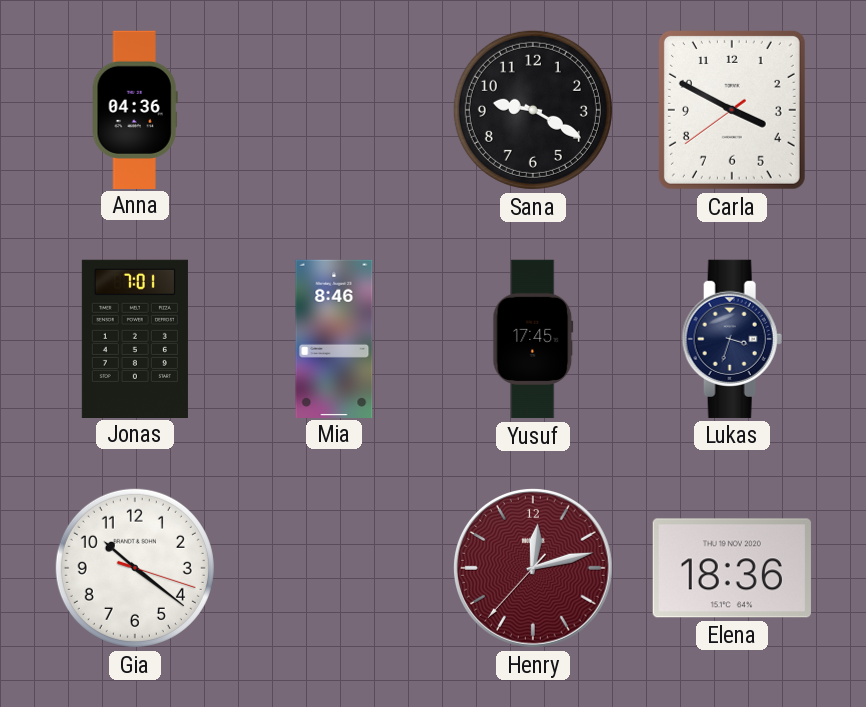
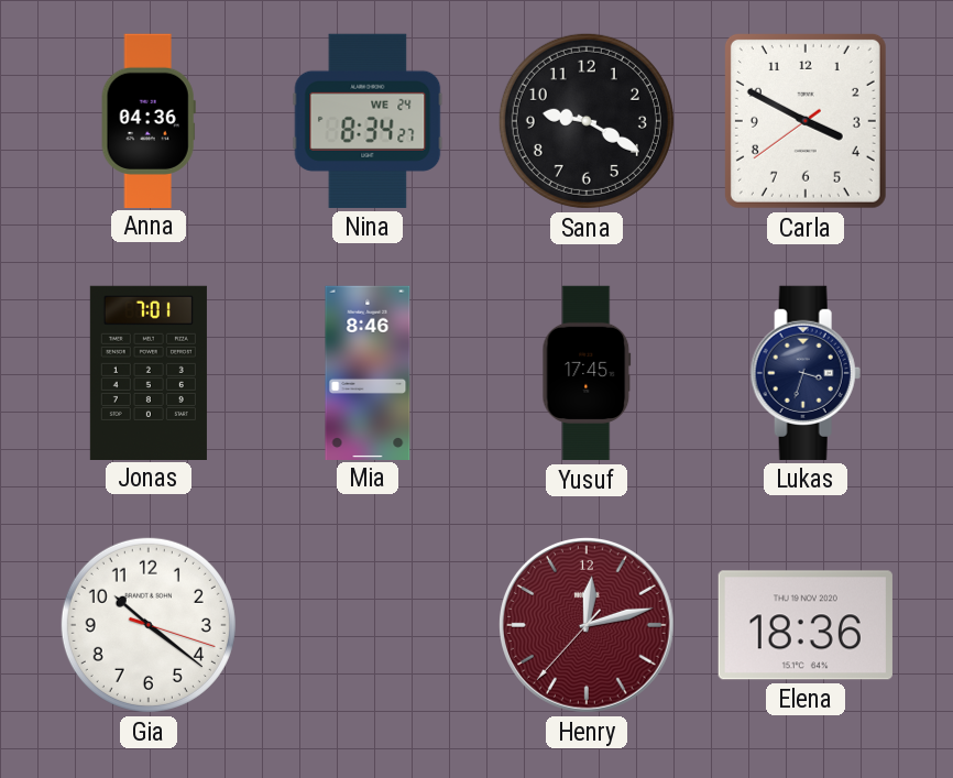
Nina: none -> 8:34
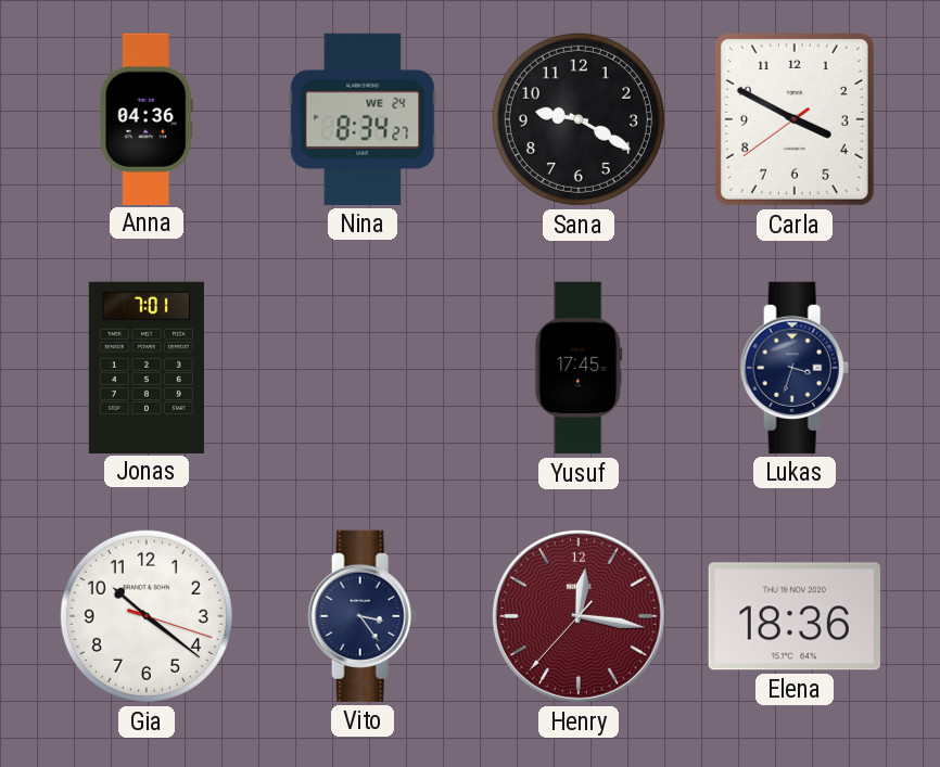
Mia: 8:46 -> none
Vito: none -> 3:24
Henry: 12:12 -> 12:16
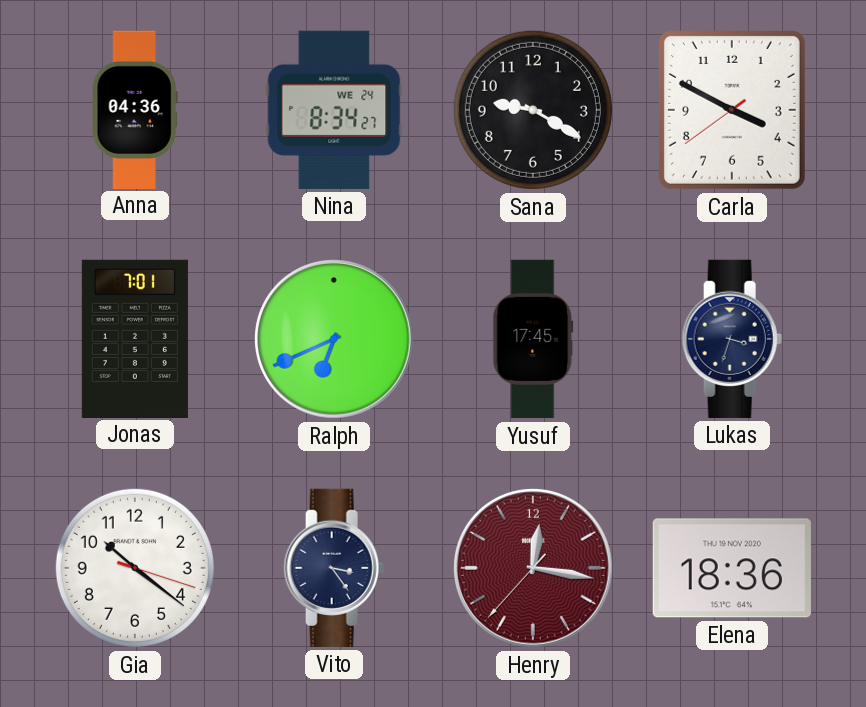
Ralph: none -> 6:41
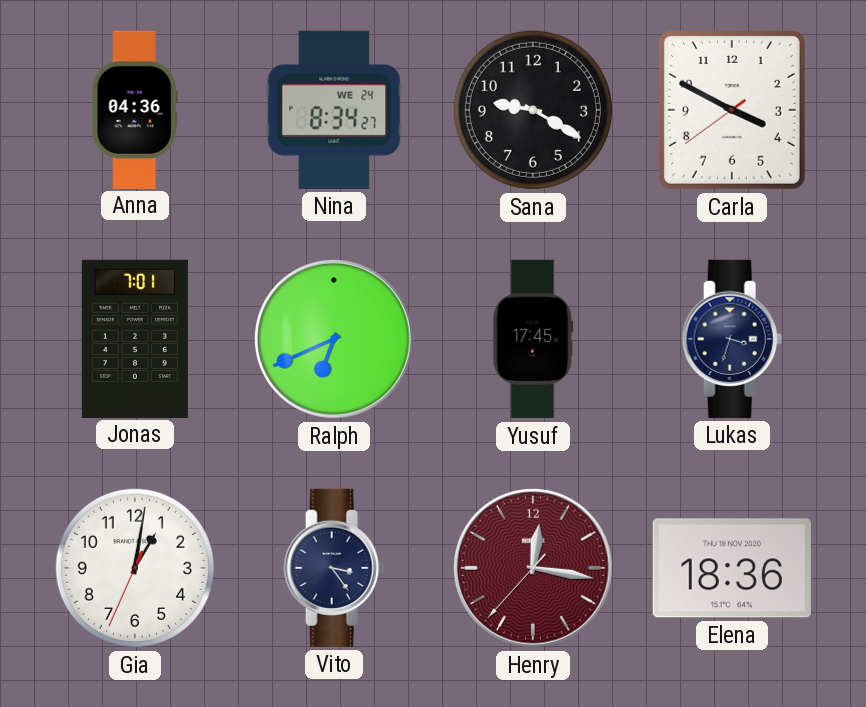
Gia: 10:21 -> 1:01
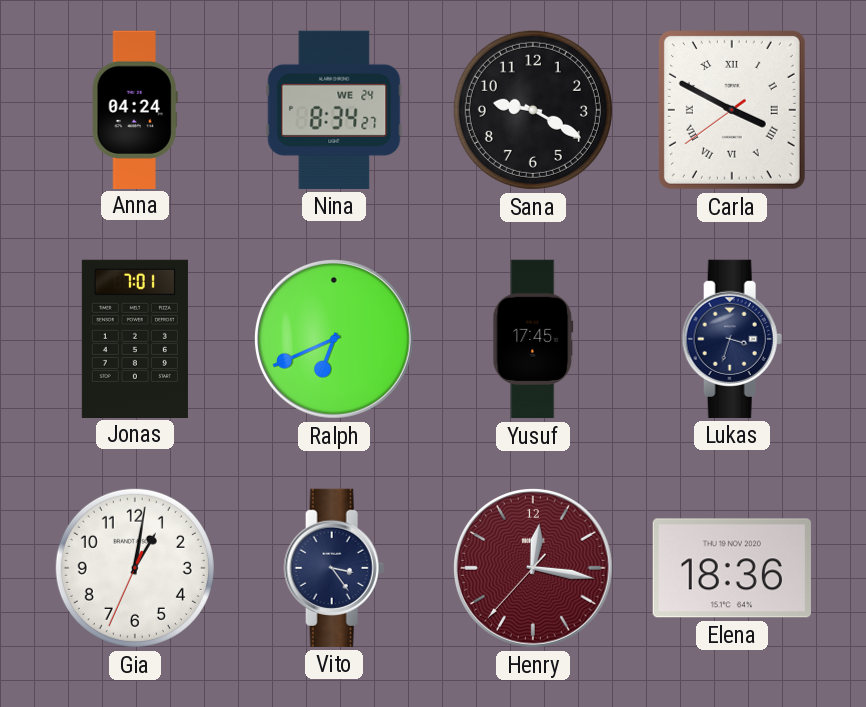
Anna: 04:36 -> 04:24
Carla numerals: Arabic -> Roman
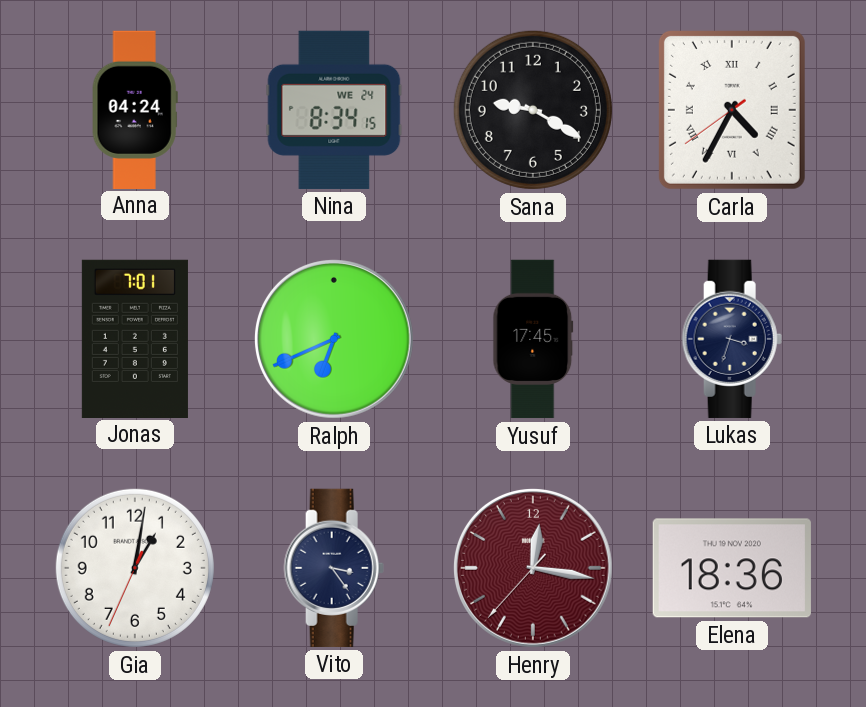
Nina: 8:34:27 -> 8:34:15
Carla: 3:49 -> 4:34
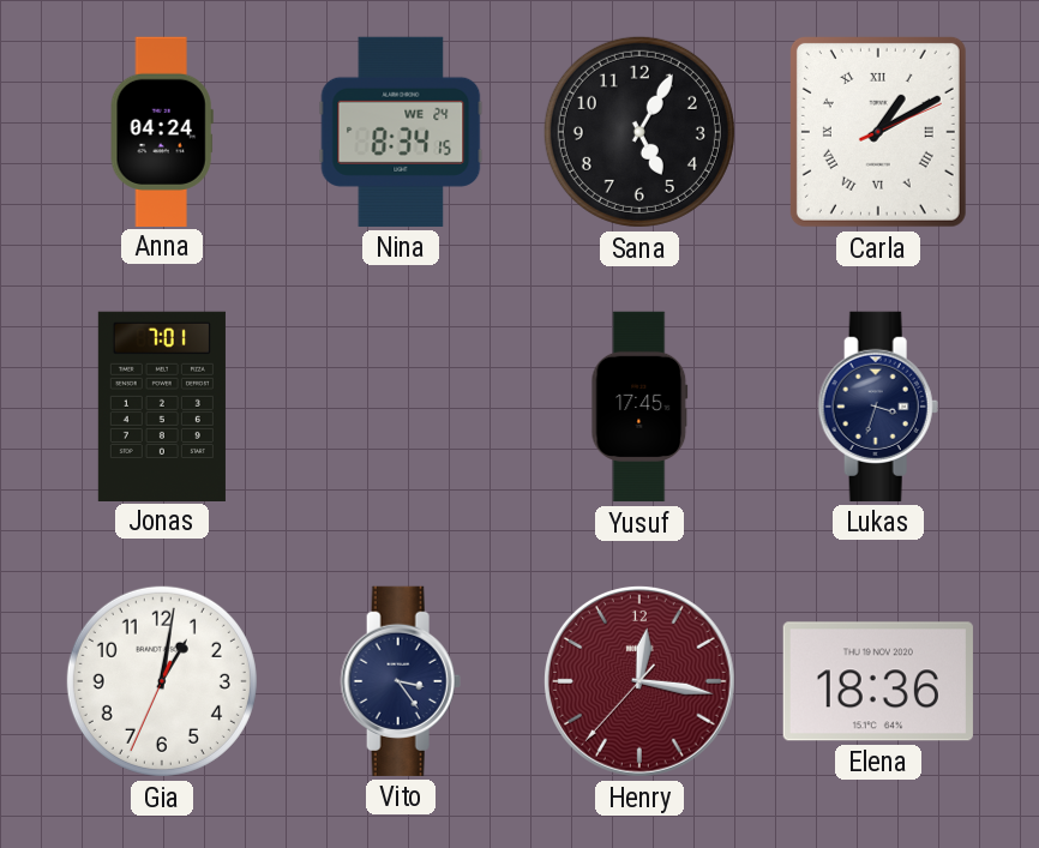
Sana: 9:20 -> 5:05
Carla: 4:34 -> 1:10
Ralph: 6:41 -> none
